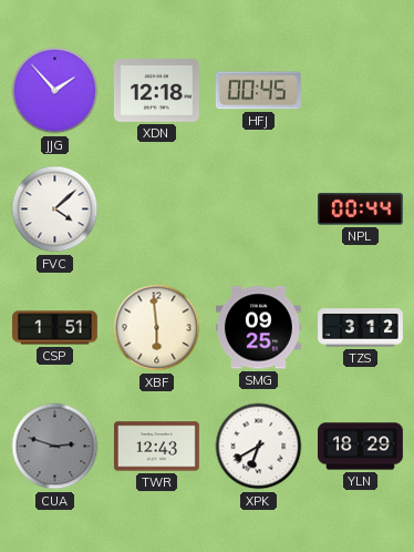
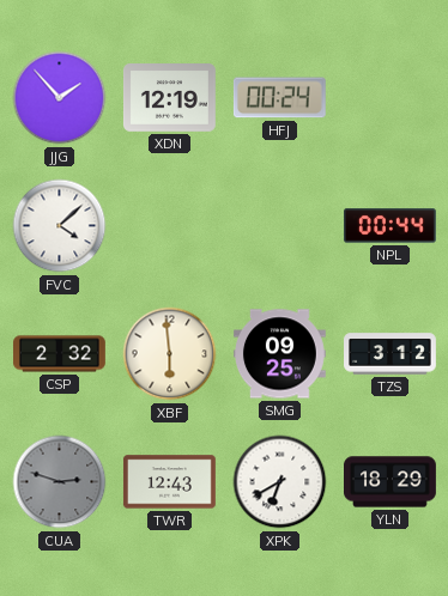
XDN: 12:18 -> 12:19
HFJ: 00:45 -> 00:24
CSP: 1:51 -> 2:32
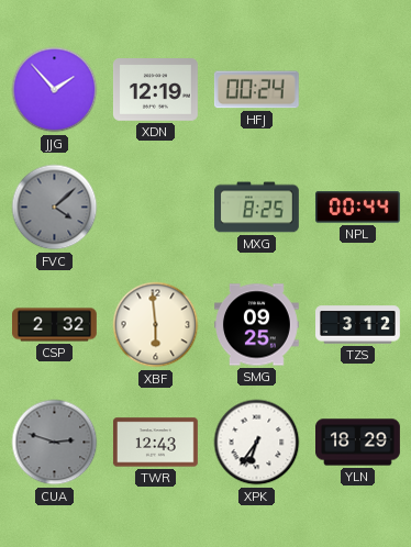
FVC dial: white -> grey
MXG: none -> 8:25
XPK: 6:40 -> 6:36
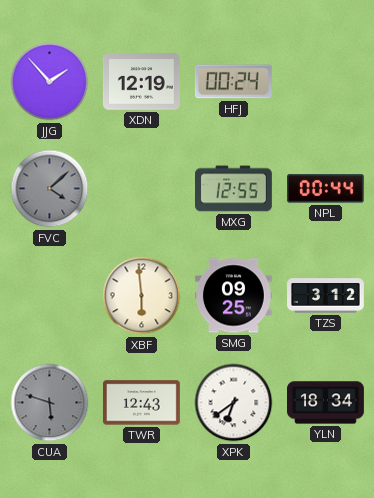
MXG: 8:25 -> 12:55
CSP: 2:32 -> none
CUA: 2:48 -> 5:48
XPK: 6:36 -> 6:39
YLN: 18:29 -> 18:34
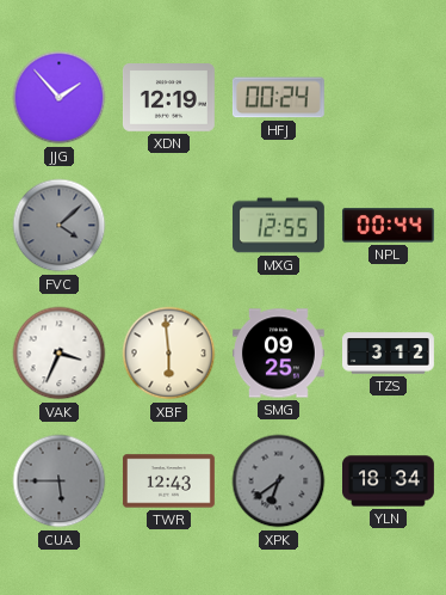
VAK: none -> 3:34
CUA: 5:48 -> 5:45
XPK dial: white -> grey
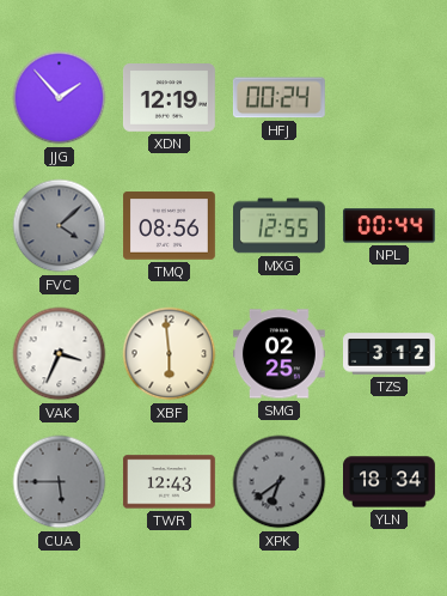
TMQ: none -> 08:56
SMG: 09:25 -> 02:25
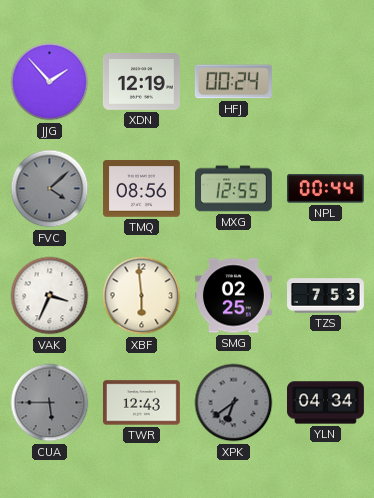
TZS: 3:12 -> 7:53
YLN: 18:34 -> 04:34
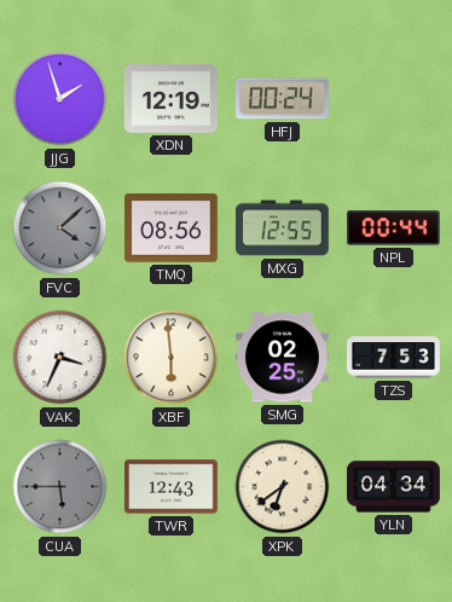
JJG: 1:53 -> 1:57
XPK dial: grey -> cream
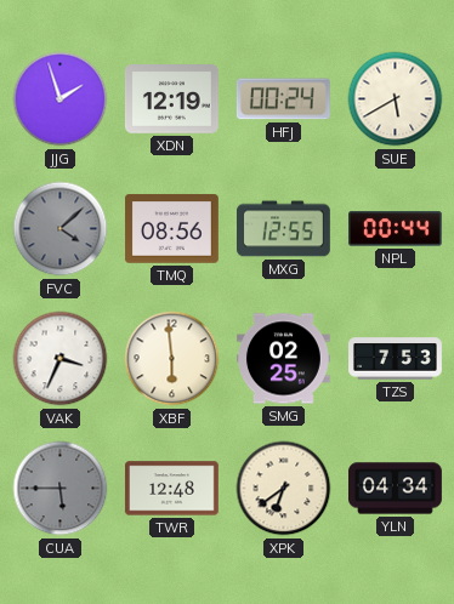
SUE: none -> 5:40
TWR: 12:43 -> 12:48
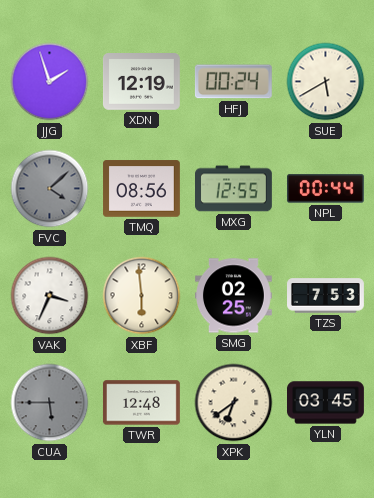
YLN: 04:34 -> 03:45
